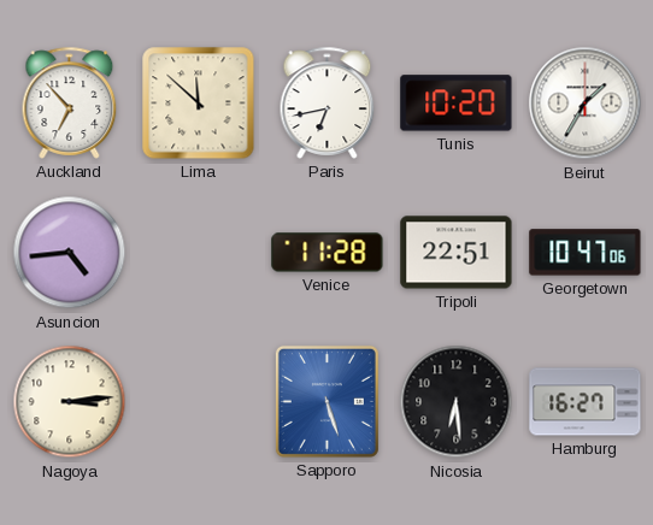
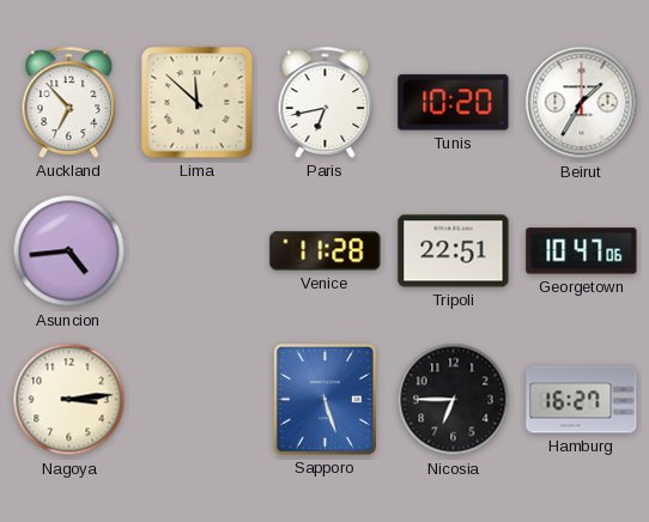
Nicosia: 6:29 -> 6:45
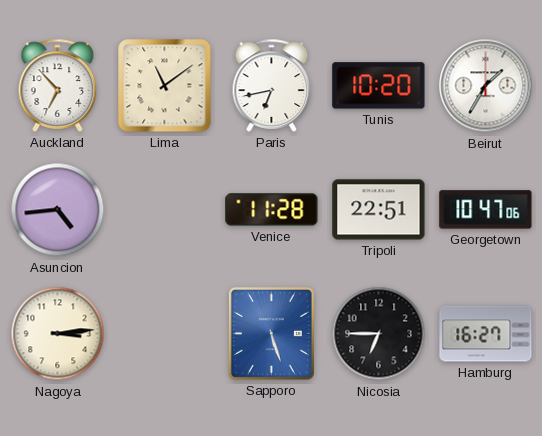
Lima: 11:52 -> 11:09
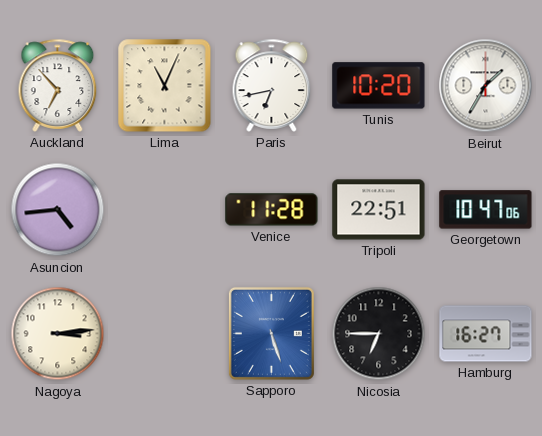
Lima: 11:09 -> 11:04
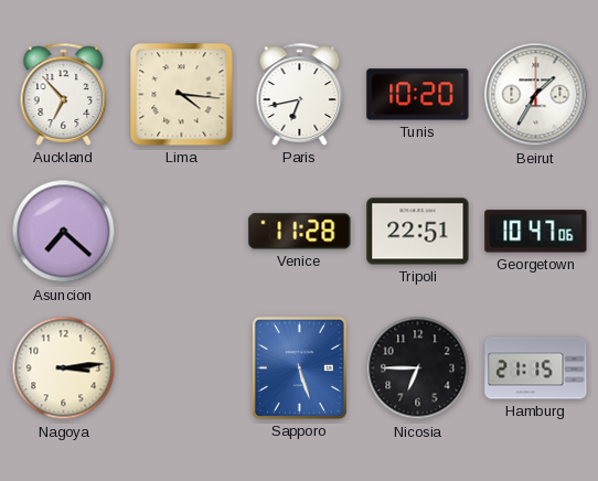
Lima: 11:04 -> 4:16
Asuncion: 4:44 -> 7:22
Hamburg: 16:27 -> 21:15
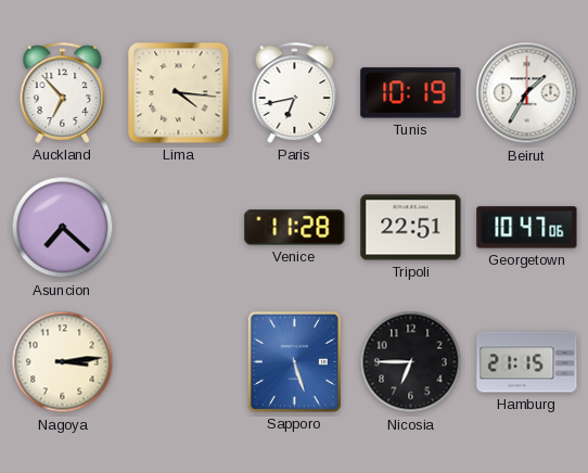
Tunis: 10:20 -> 10:19
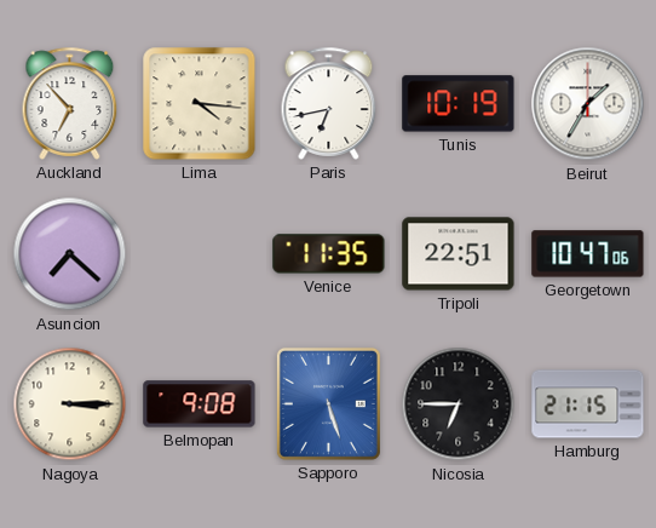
Venice: 11:28 -> 11:35
Nagoya: 3:14 -> 3:15
Belmopan: none -> 9:08
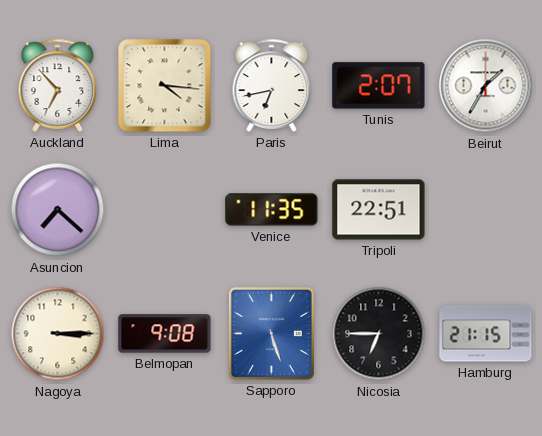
Tunis: 10:19 -> 2:07
Georgetown: 10:47 -> none
